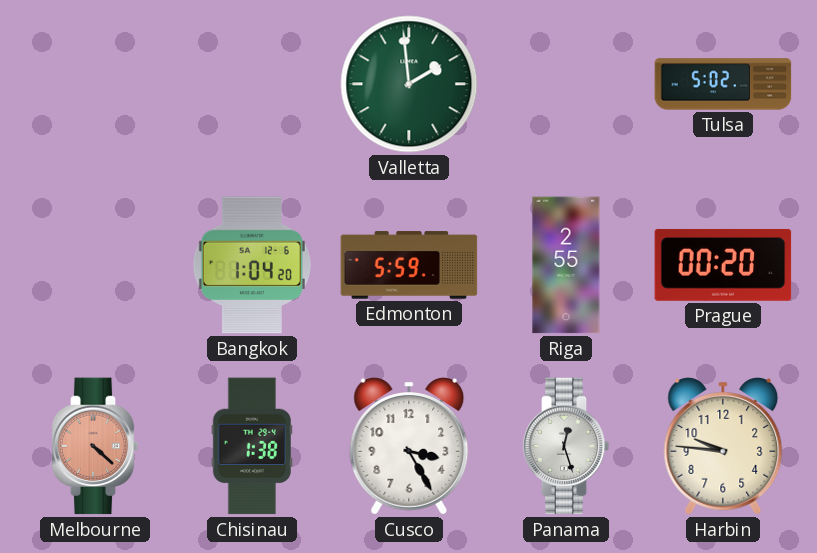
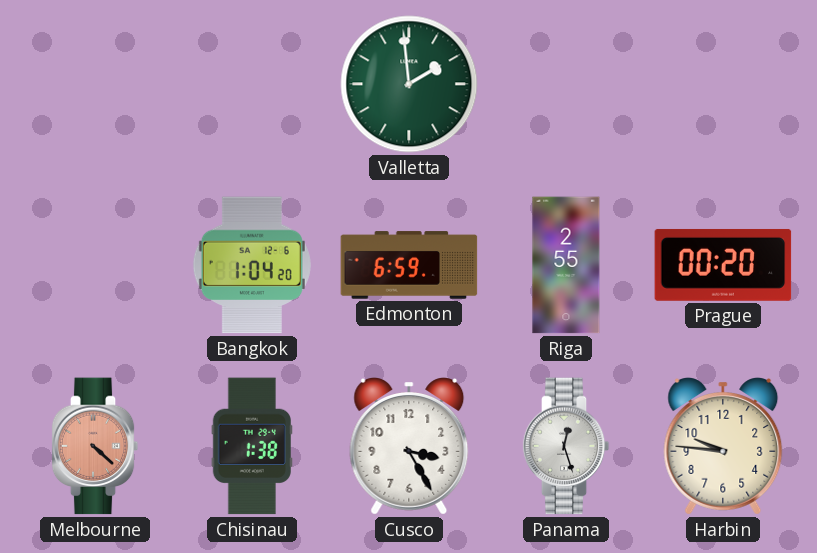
Tulsa: 5:02 -> none
Edmonton: 5:59 -> 6:59
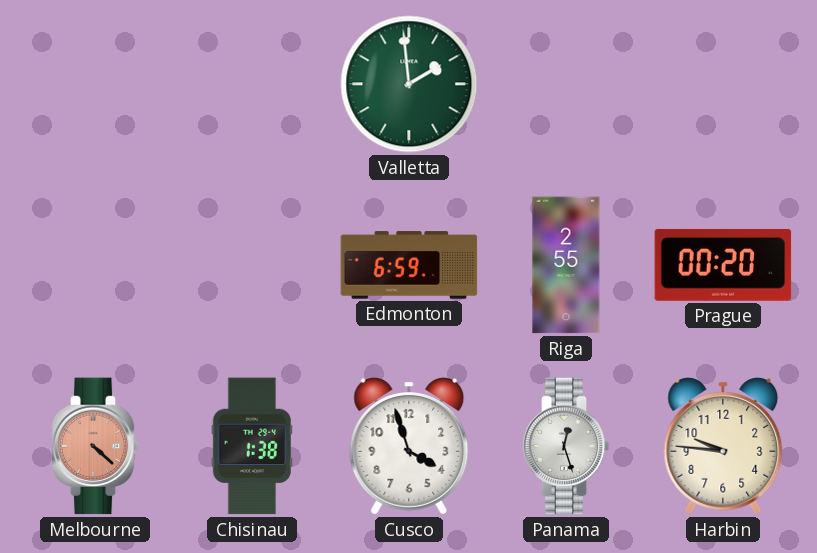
Bangkok: 1:04 -> none
Cusco: 3:25 -> 3:57
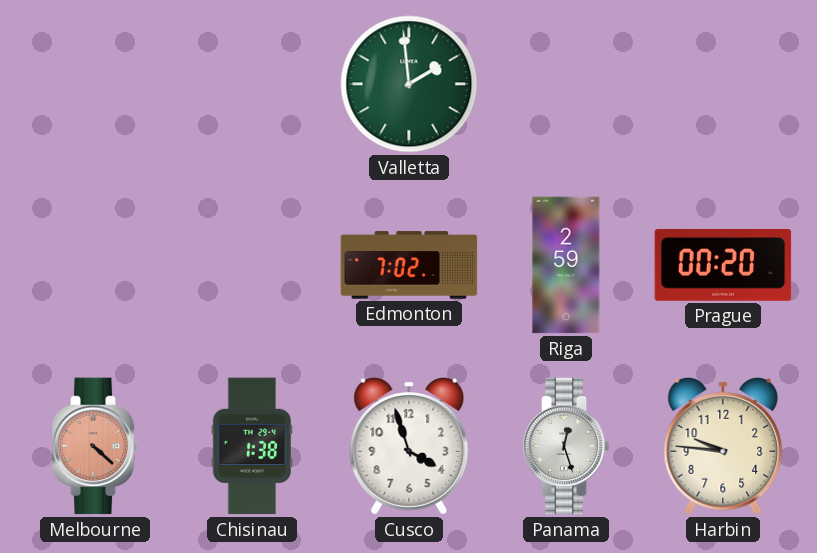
Edmonton: 6:59 -> 7:02
Riga: 2:55 -> 2:59
